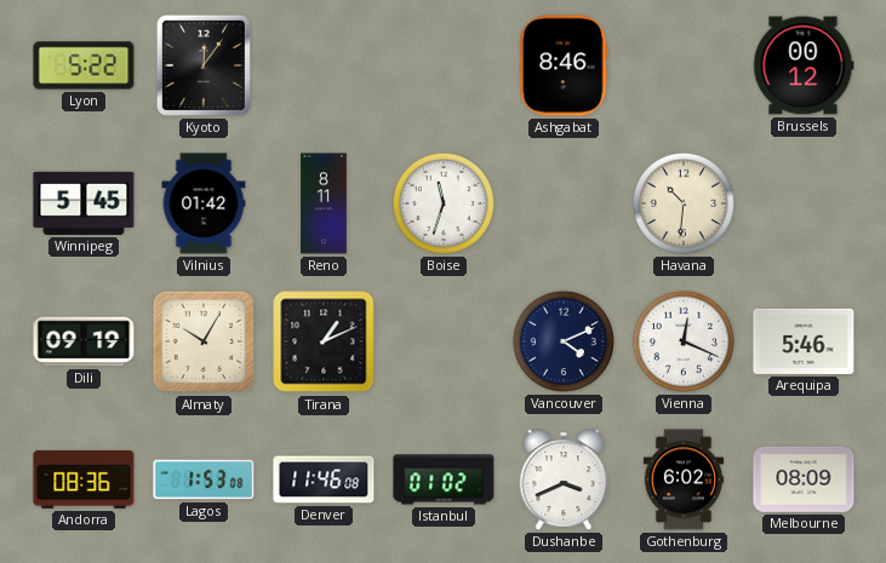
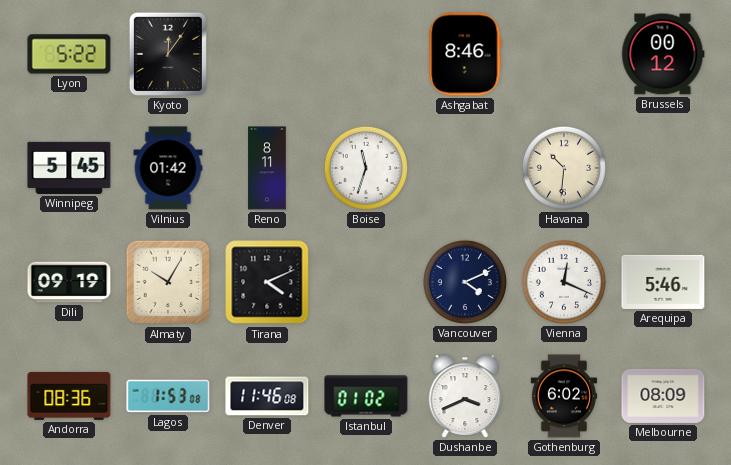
Tirana: 1:11 -> 4:11
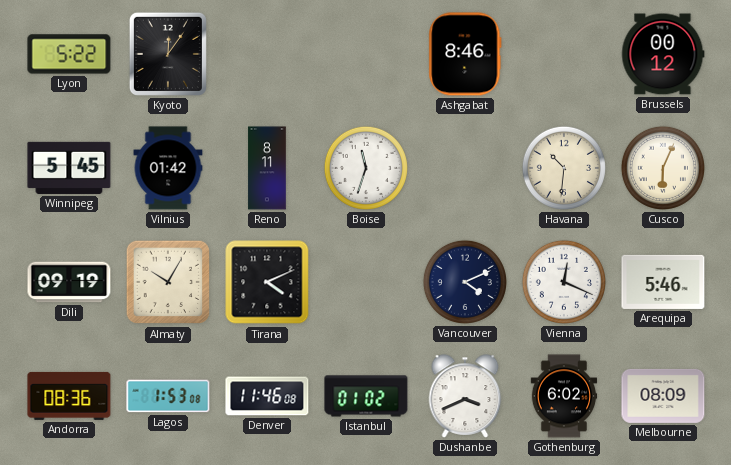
Cusco: none -> 6:04
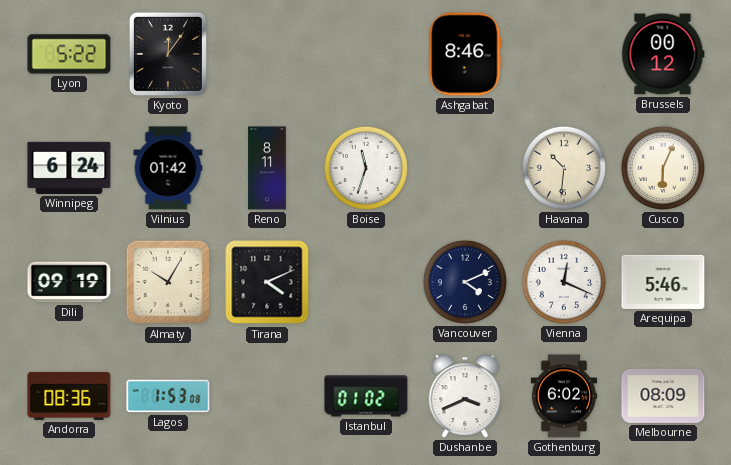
Winnipeg: 5:45 -> 6:24
Denver: 11:46 -> none
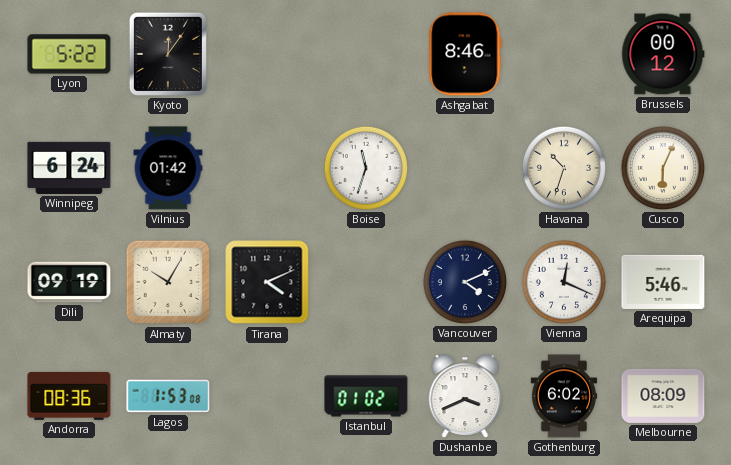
Reno: 8:11 -> none
Havana: 10:31 -> 10:33
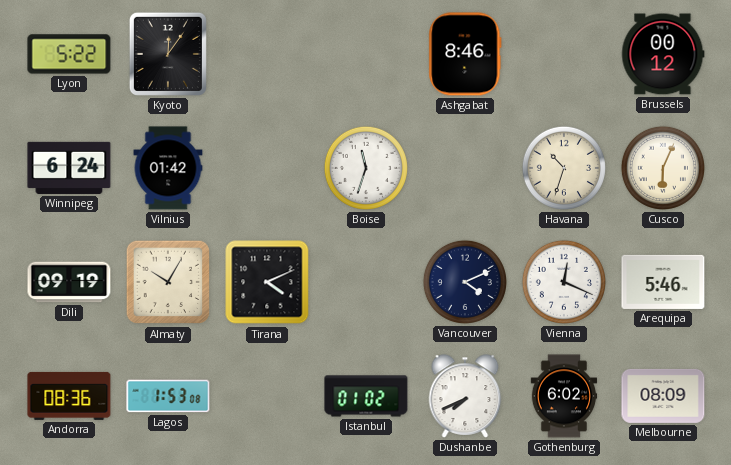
Dushanbe: 3:41 -> 7:41
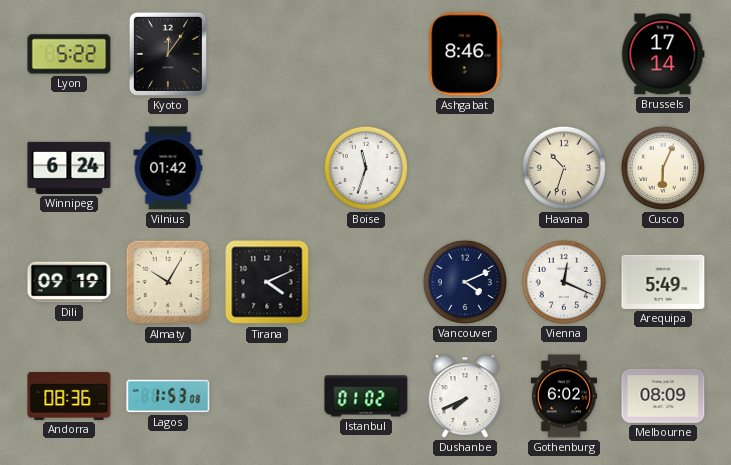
Brussels: 00:12 -> 17:14
Arequipa: 5:46 -> 5:49
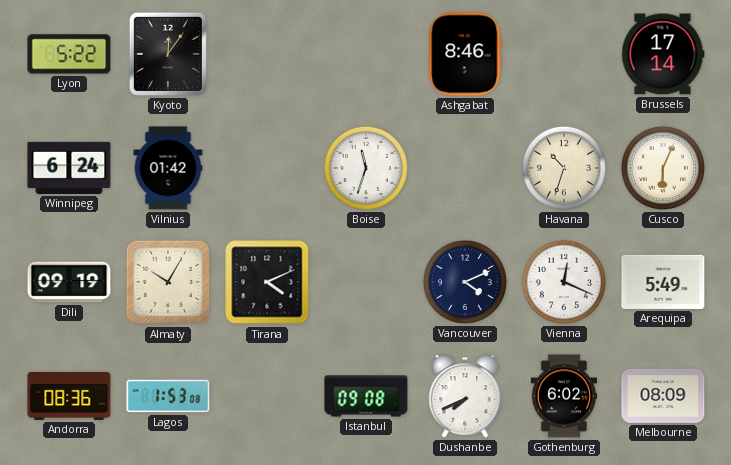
Istanbul: 01:02 -> 09:08
